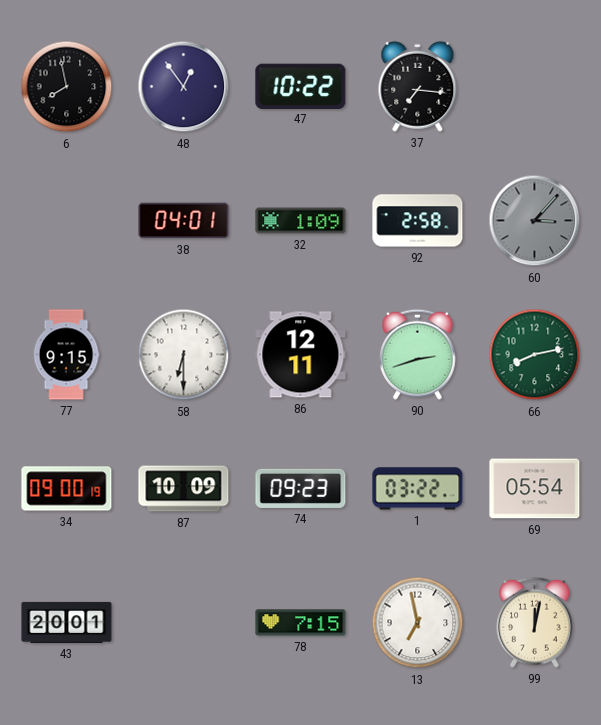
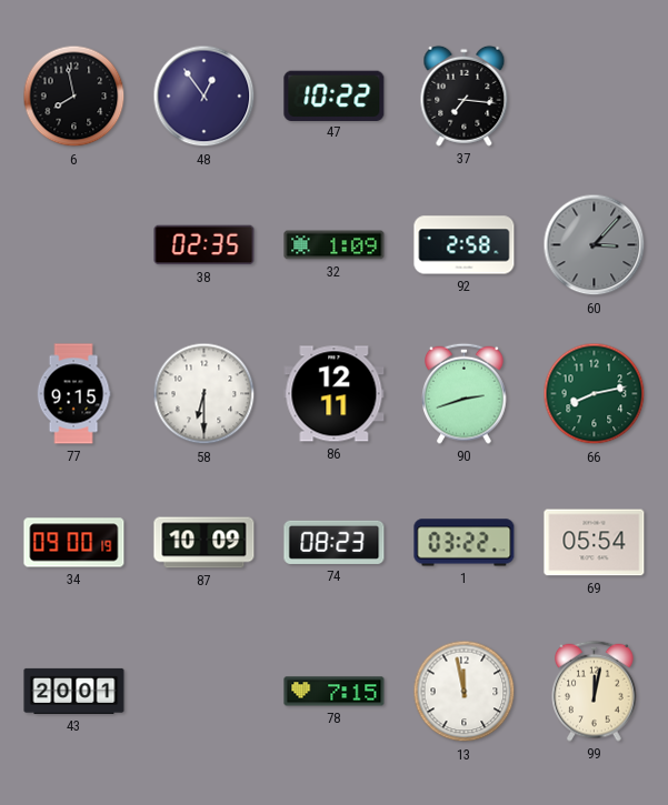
38: 04:01 -> 02:35
74: 09:23 -> 08:23
13: 6:58 -> 11:58
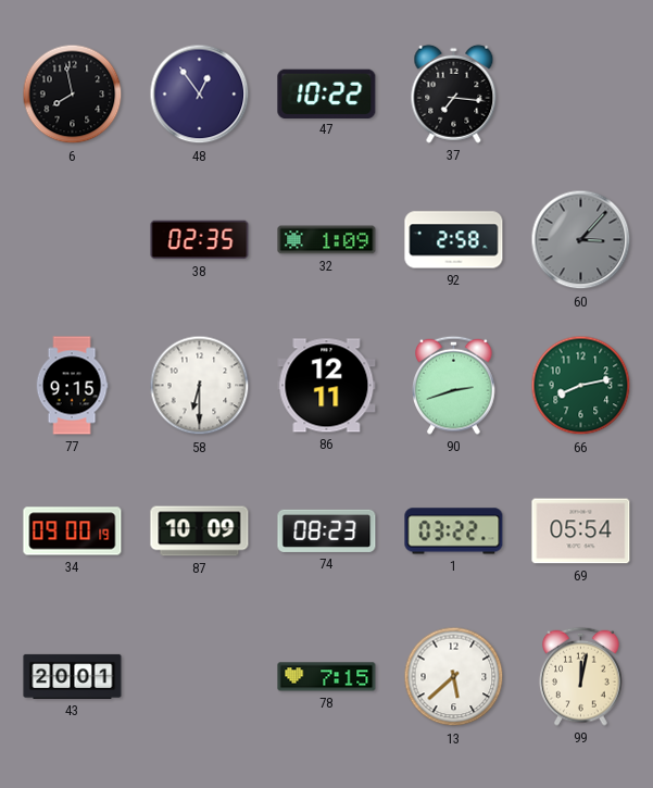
13: 11:58 -> 5:38
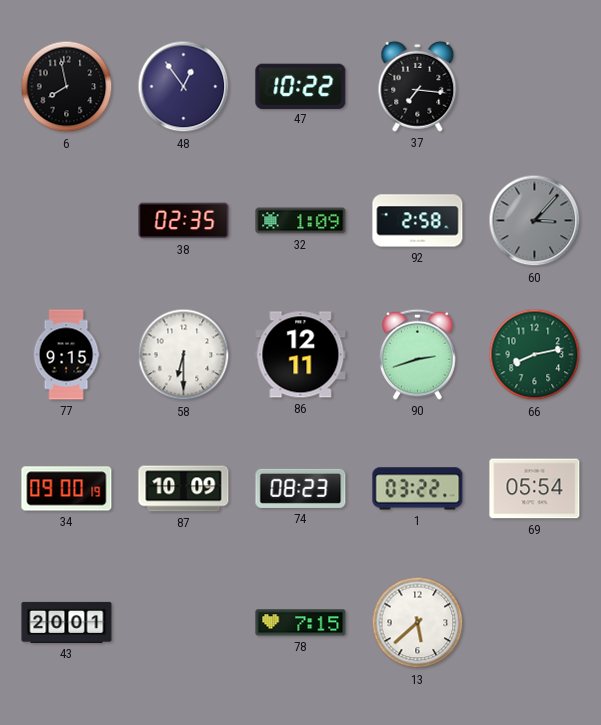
99: 12:02 -> none
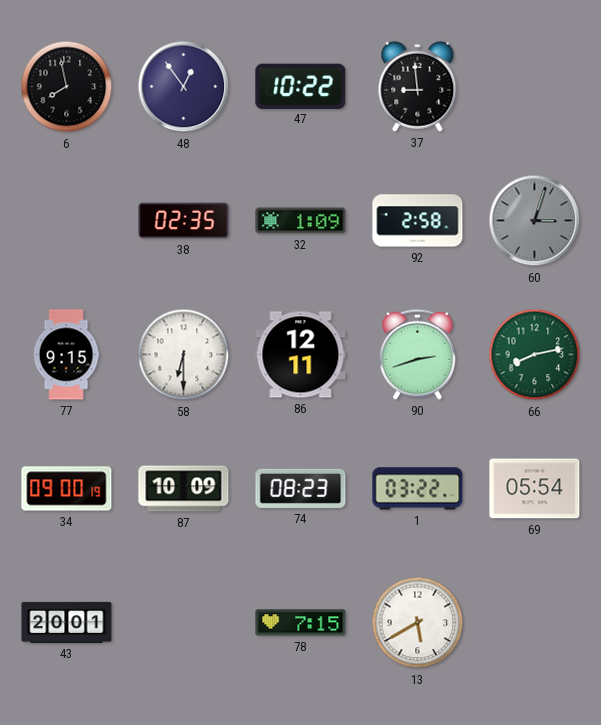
37: 7:16 -> 8:59
60: 3:07 -> 3:03
13: 5:38 -> 5:40
